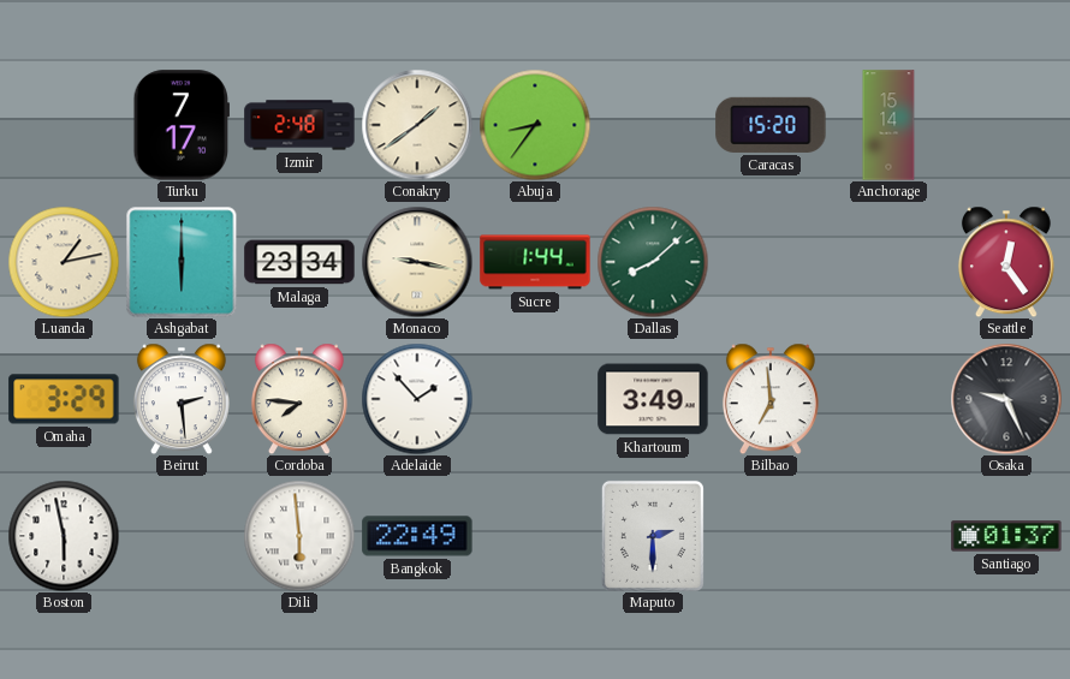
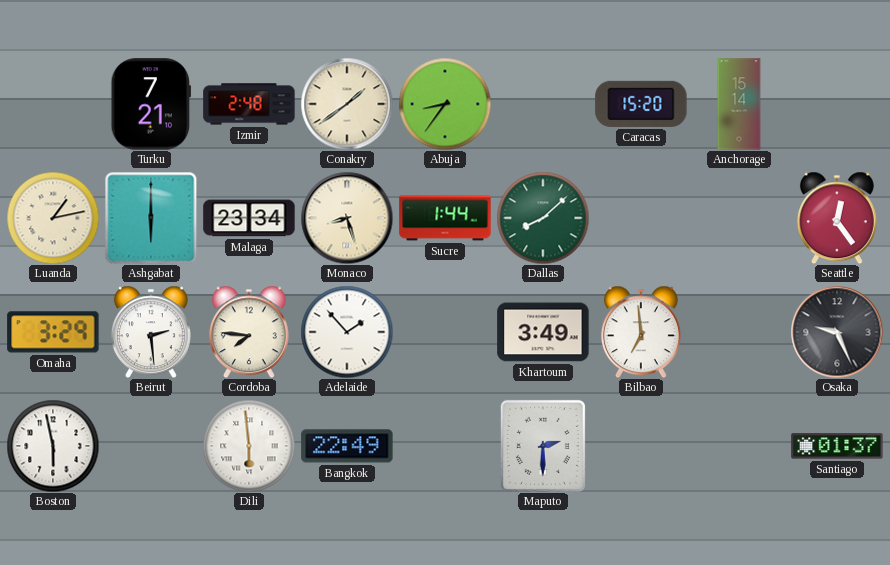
Turku: 7:17 -> 7:21
Monaco: 9:17 -> 8:27
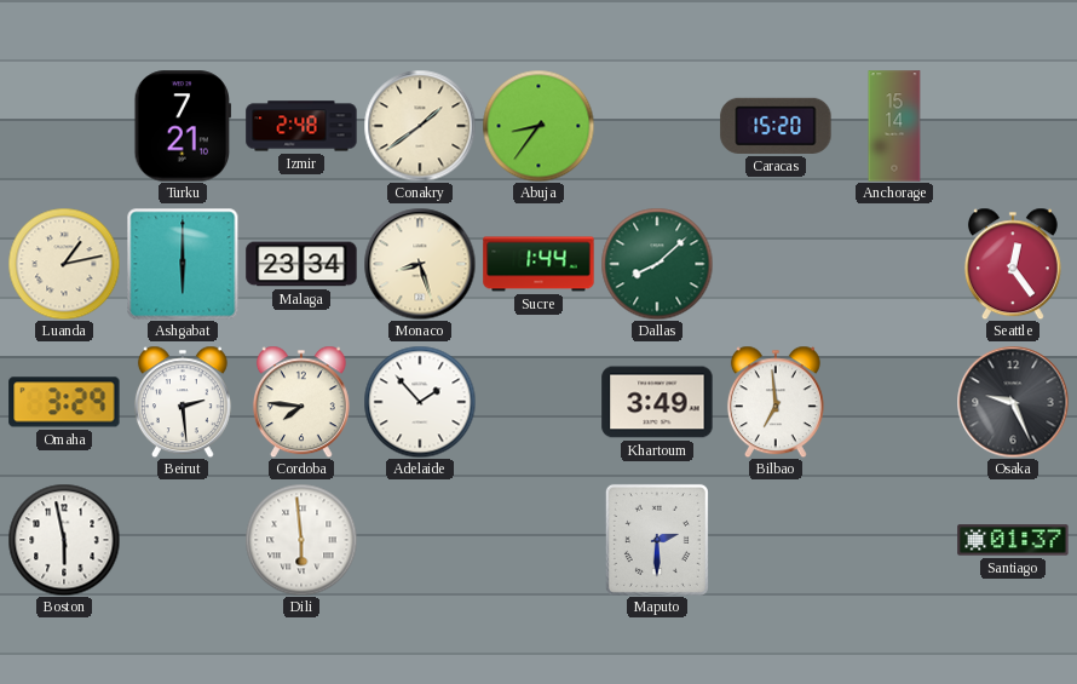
Bangkok: 22:49 -> none
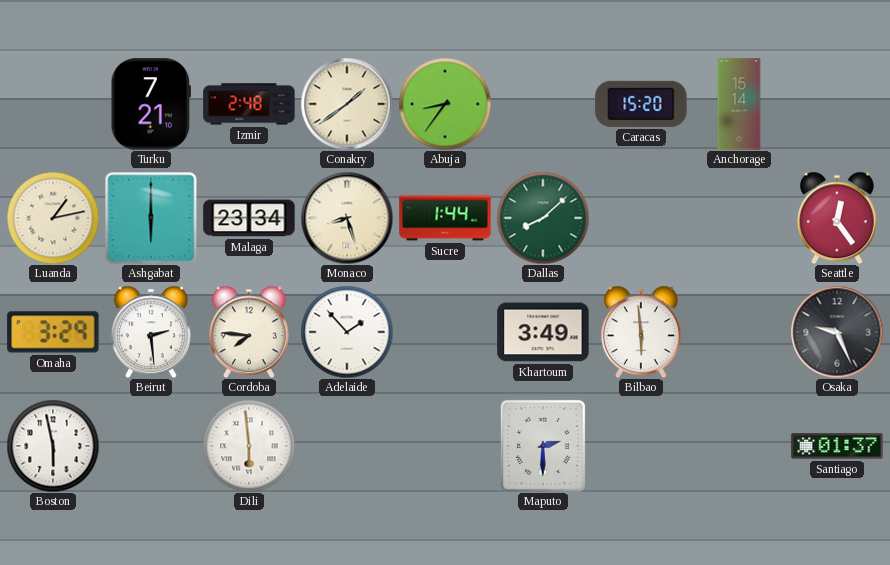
Bilbao: 6:59 -> 5:59
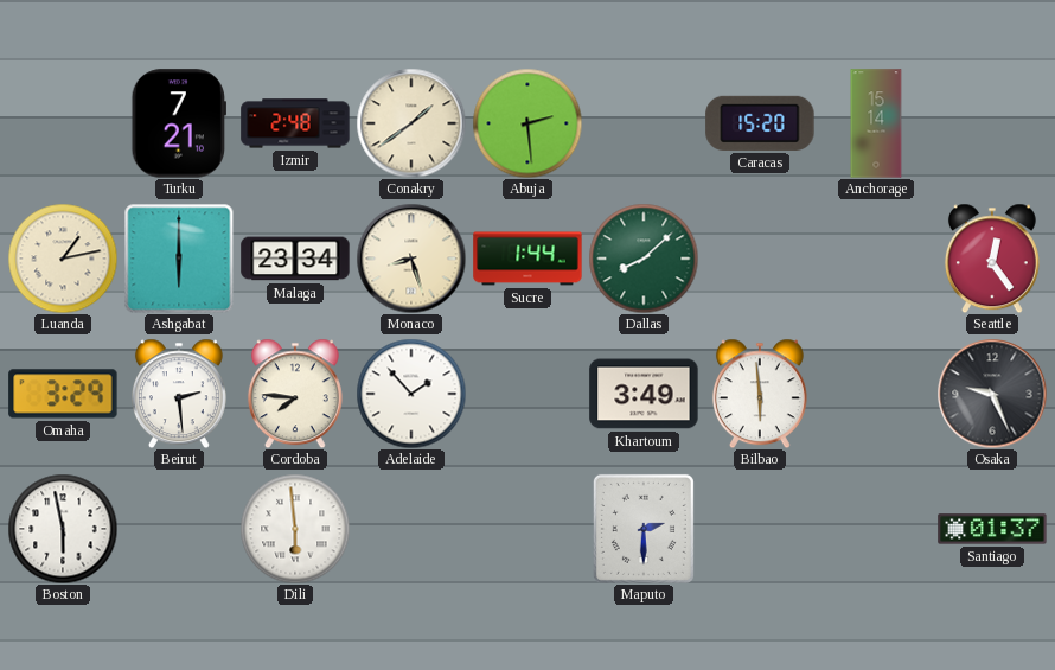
Abuja: 8:36 -> 2:29
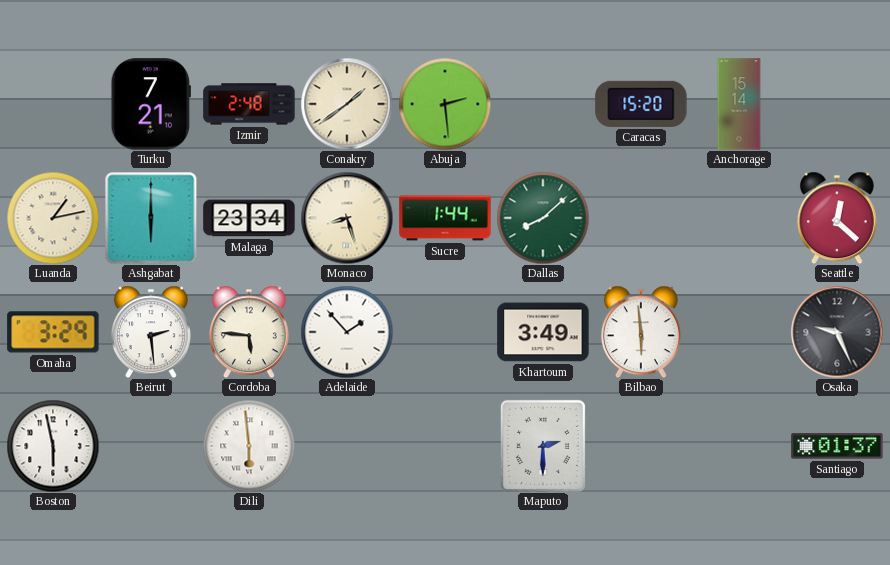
Seattle: 12:24 -> 12:22
Cordoba: 7:46 -> 5:46
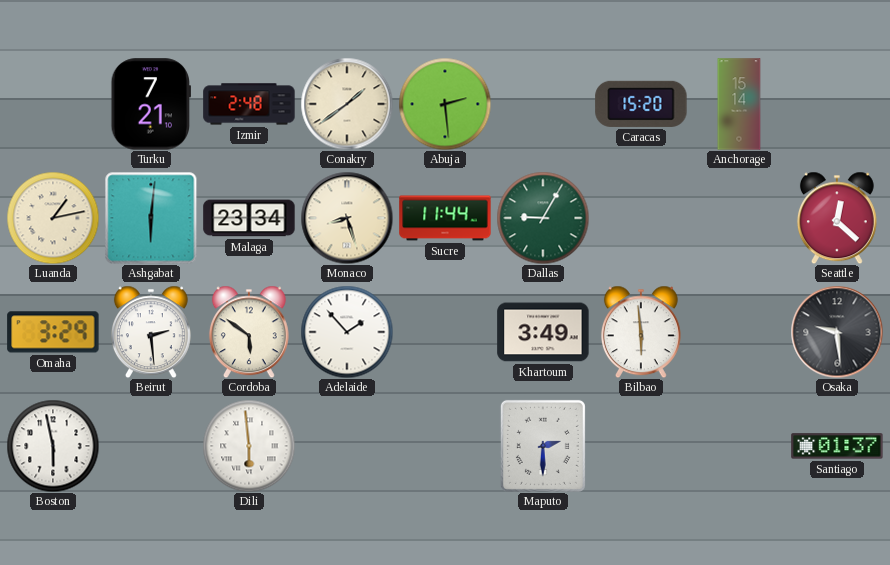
Ashgabat: 6:00 -> 6:01
Sucre: 1:44 -> 11:44
Dallas: 8:08 -> 9:05
Cordoba: 5:46 -> 5:51
Osaka: 9:26 -> 9:29
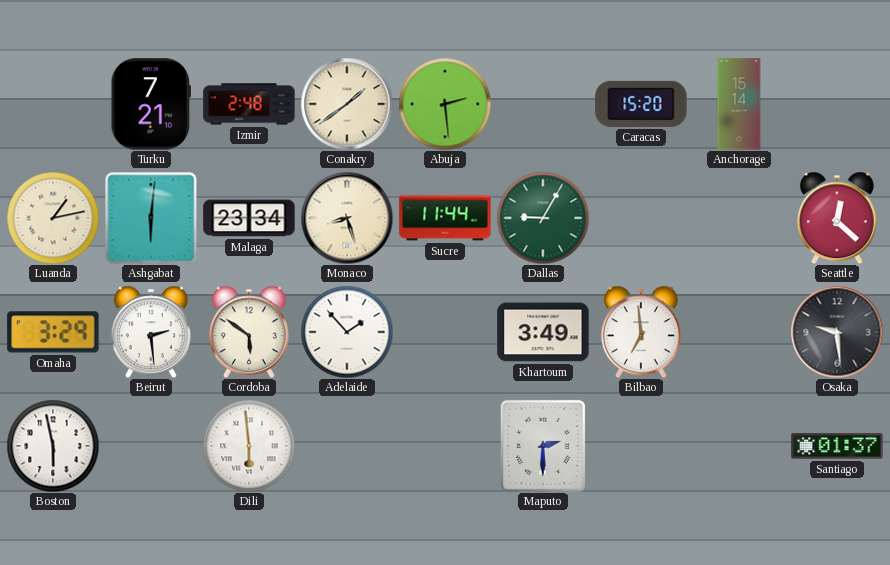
Bilbao: 5:59 -> 6:59
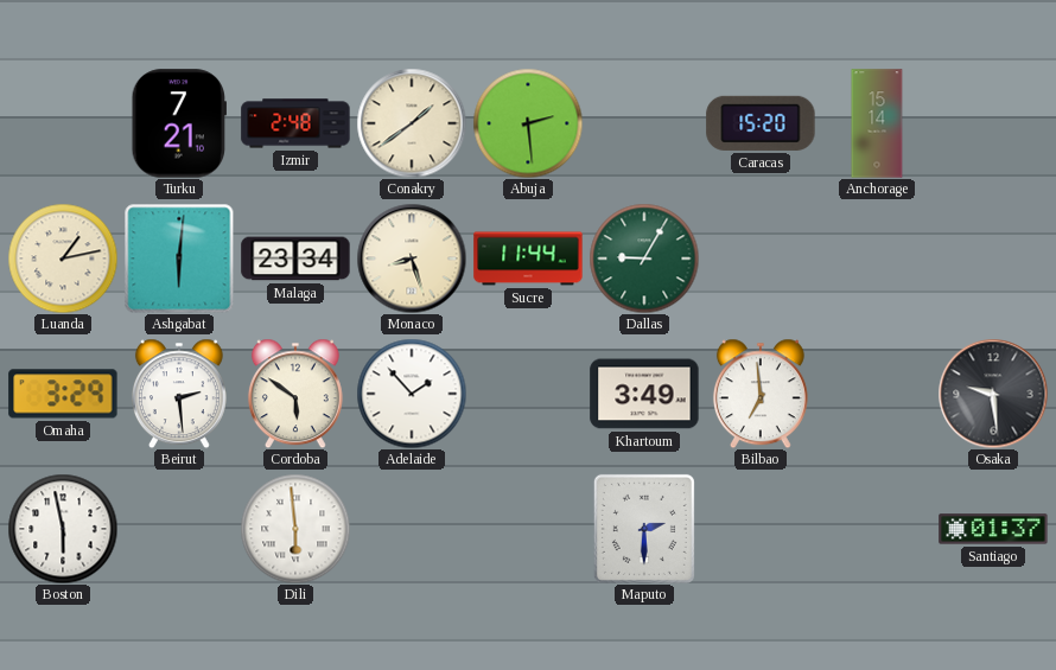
Seattle: 12:22 -> none
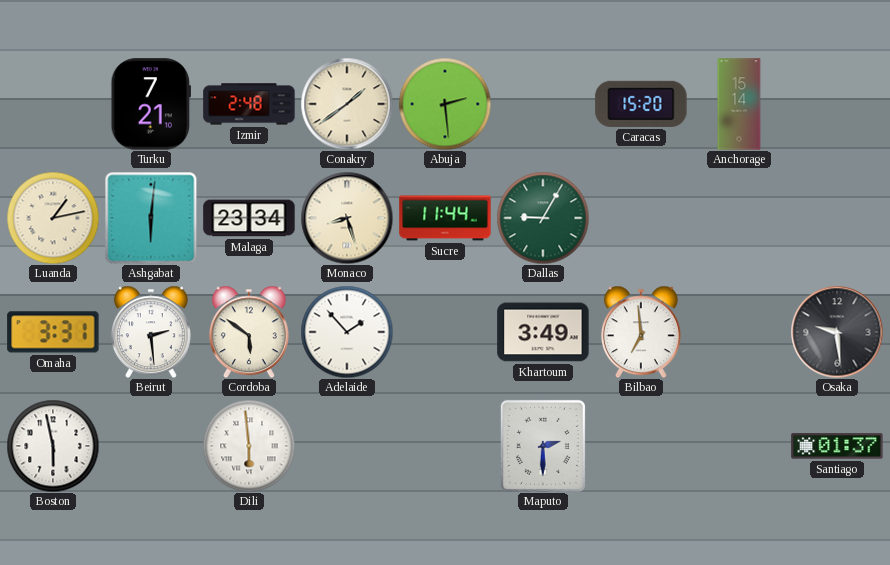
Omaha: 3:29 -> 3:31
